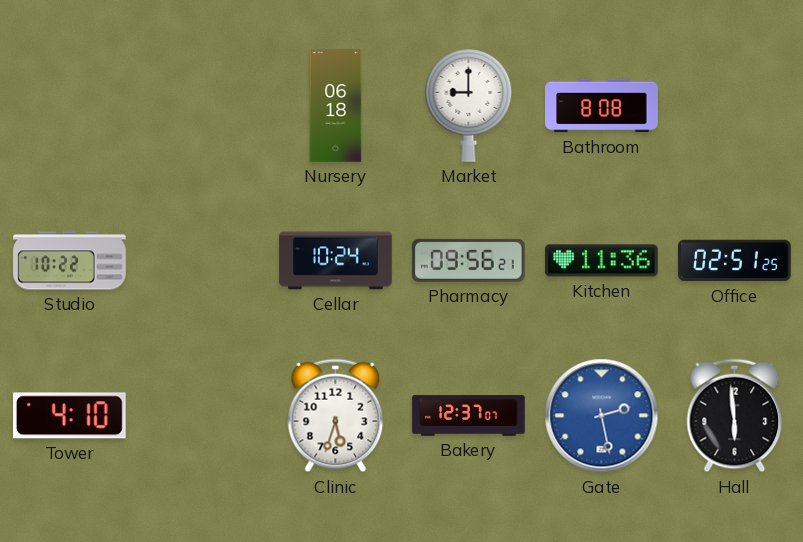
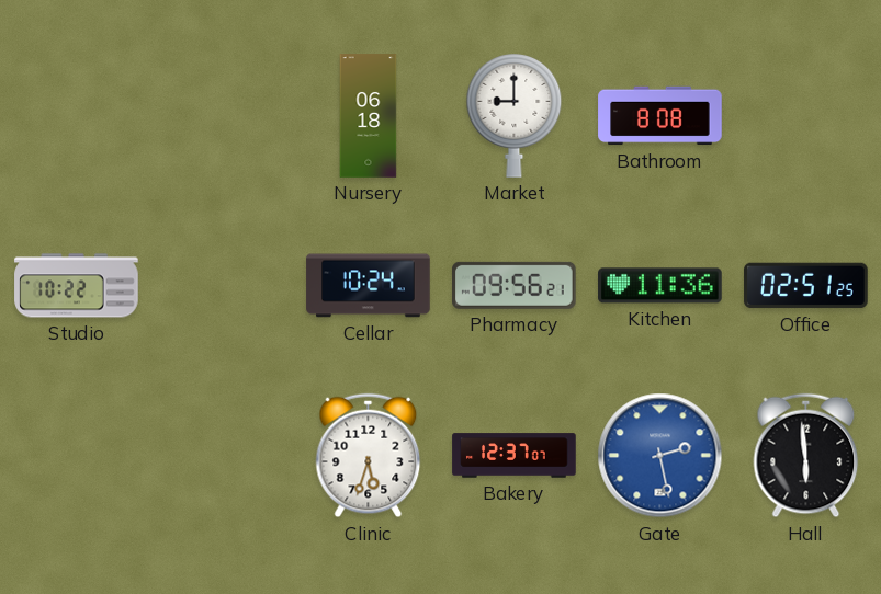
Tower: 4:10 -> none
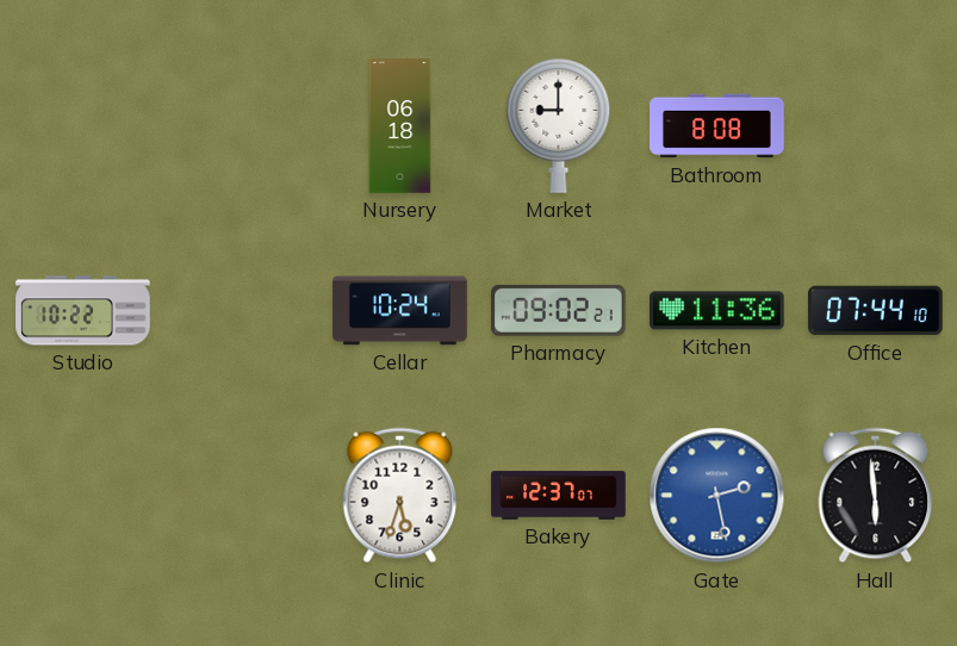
Pharmacy: 09:56 -> 09:02
Office: 02:51 -> 07:44
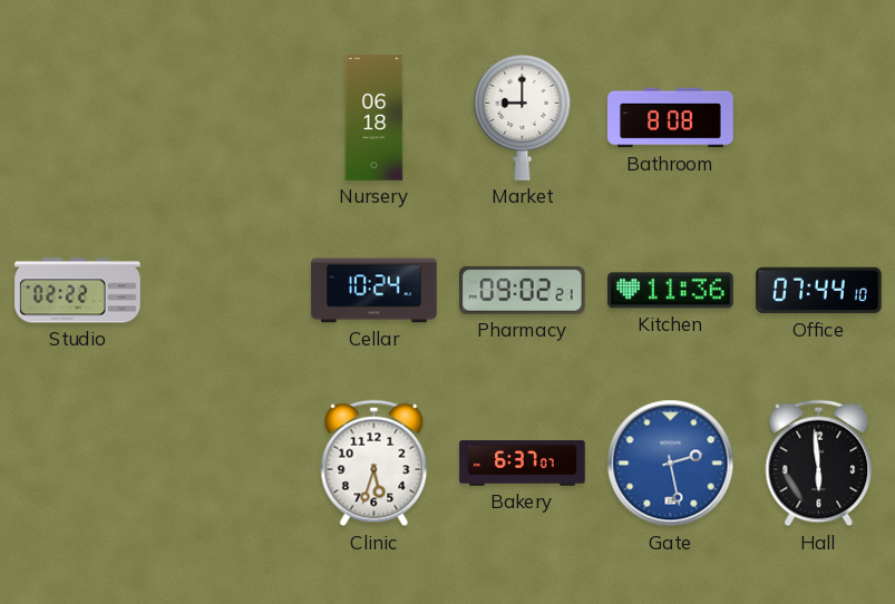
Studio: 10:22 -> 02:22
Bakery: 12:37 -> 6:37
